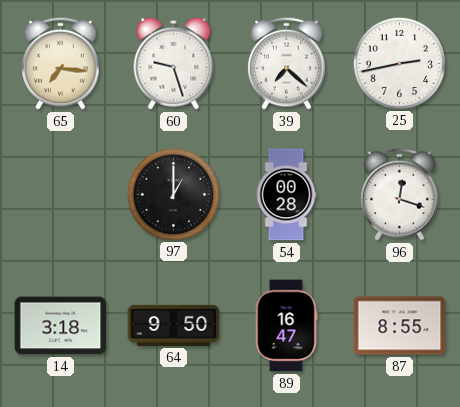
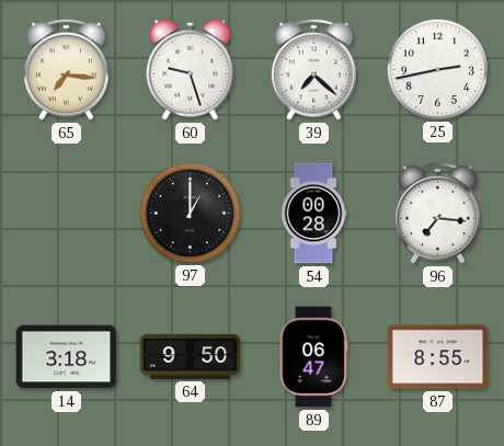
96: 12:18 -> 7:16
89: 16:47 -> 06:47
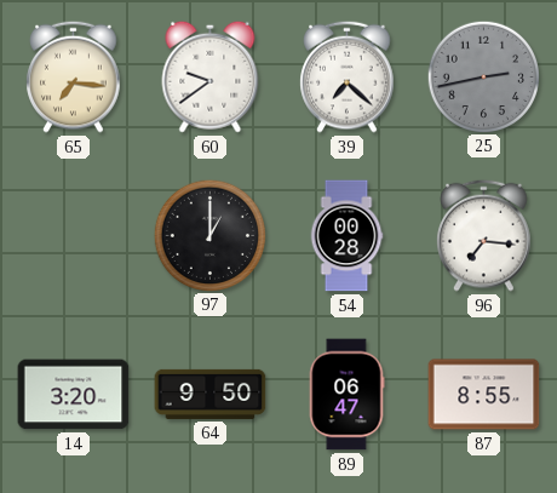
60: 9:27 -> 9:39
25 dial: white -> grey
14: 3:18 -> 3:20
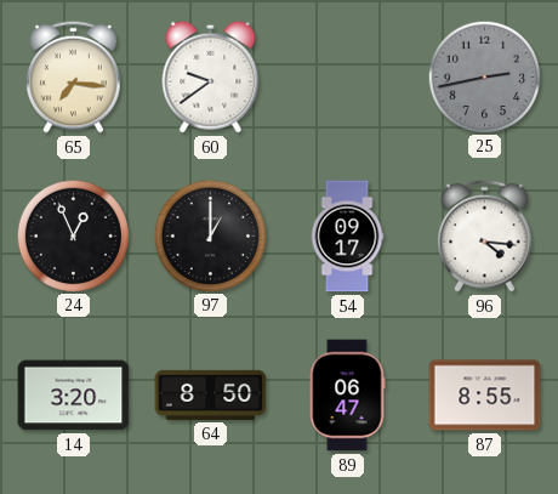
39: 7:22 -> none
24: none -> 12:56
54: 00:28 -> 09:17
96: 7:16 -> 4:16
64: 9:50 -> 8:50
